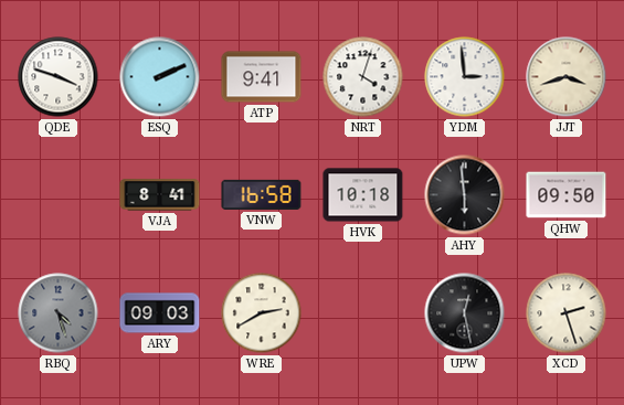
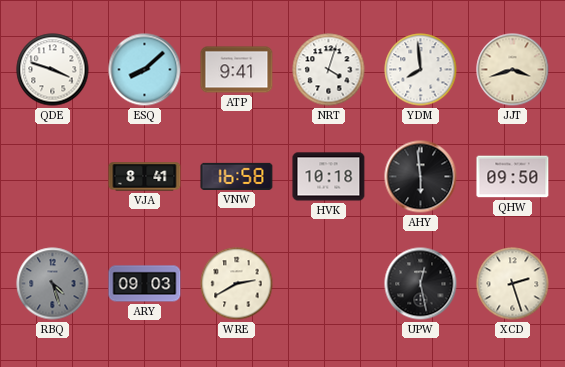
ESQ: 2:11 -> 8:08
YDM: 2:59 -> 7:59
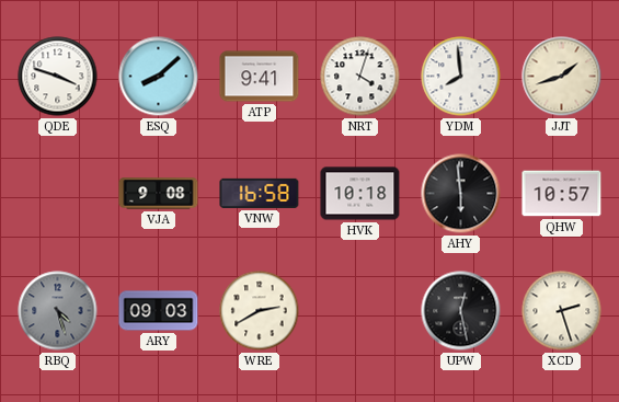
JJT: 3:42 -> 1:42
VJA: 8:41 -> 9:08
QHW: 09:50 -> 10:57
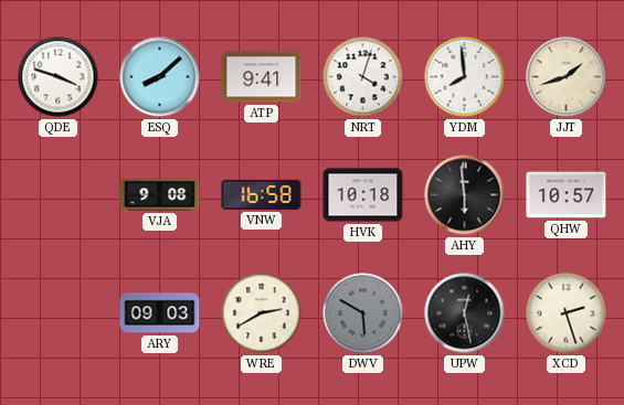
RBQ: 4:27 -> none
DWV: none -> 5:50
